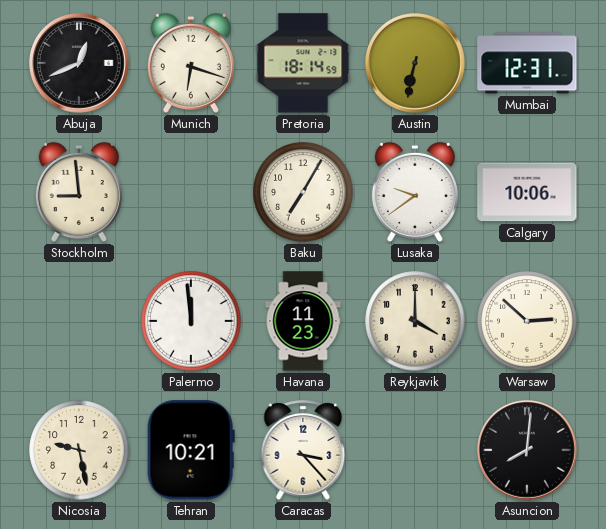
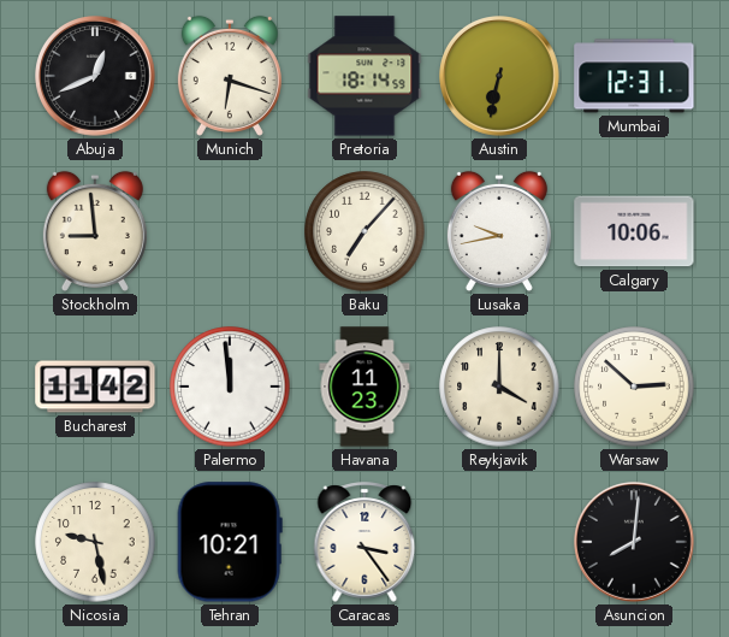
Baku: 7:05 -> 7:07
Lusaka: 9:39 -> 9:43
Bucharest: none -> 11:42
Caracas: 3:23 -> 3:24
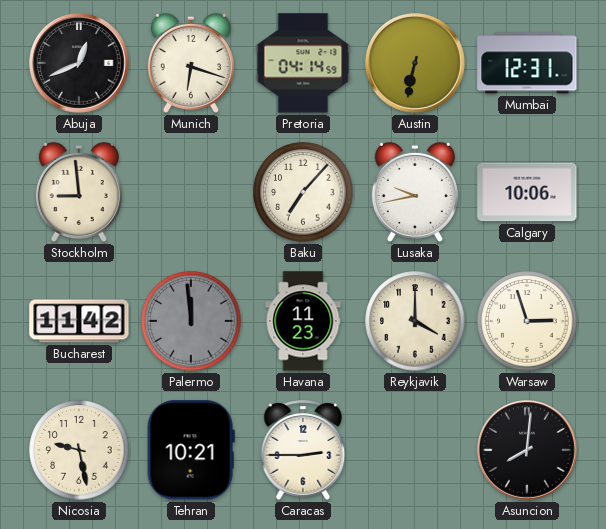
Pretoria: 18:14 -> 04:14
Palermo dial: white -> grey
Warsaw: 2:52 -> 2:57
Caracas: 3:24 -> 2:45
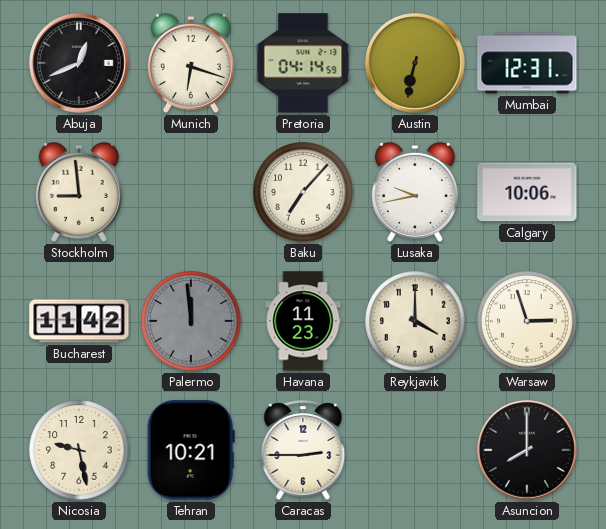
Asuncion: 8:01 -> 8:00
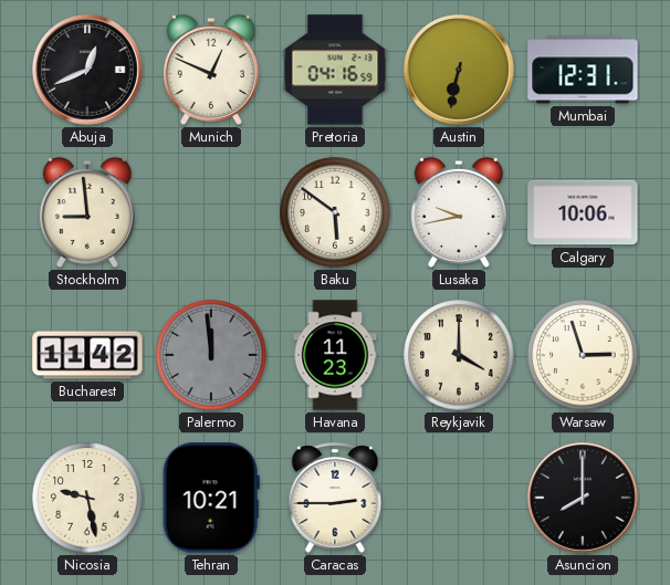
Munich: 6:18 -> 12:49
Pretoria: 04:14 -> 04:16
Baku: 7:07 -> 5:51
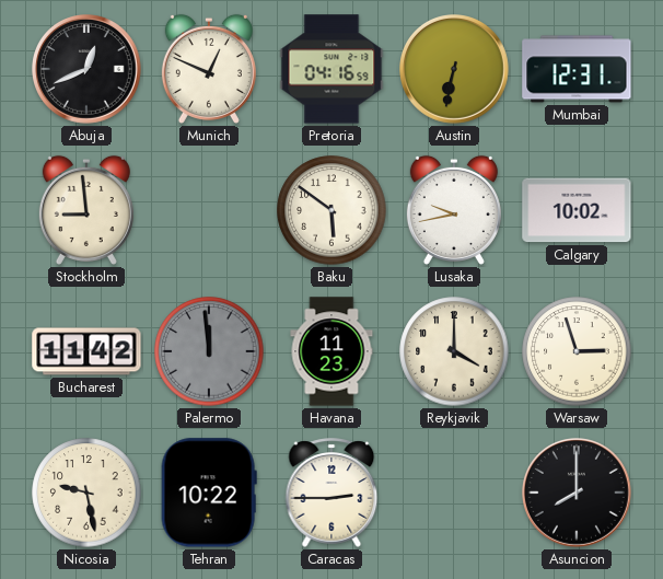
Calgary: 10:06 -> 10:02
Tehran: 10:21 -> 10:22
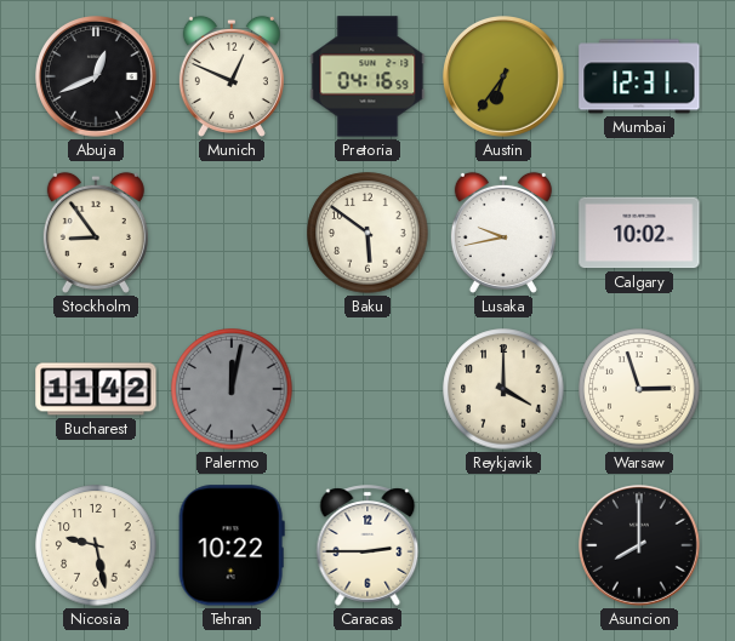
Austin: 6:32 -> 6:36
Stockholm: 8:59 -> 8:54
Palermo: 11:59 -> 12:02
Havana: 11:23 -> none
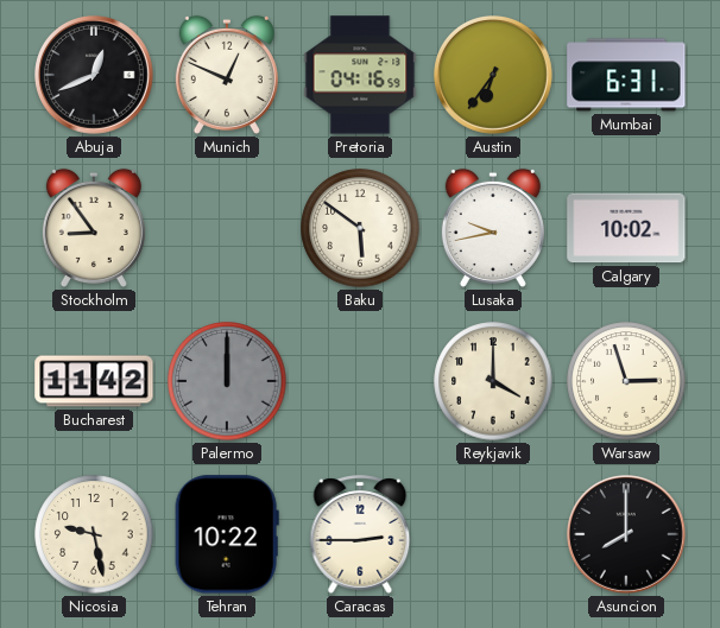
Mumbai: 12:31 -> 6:31
Palermo: 12:02 -> 12:00
